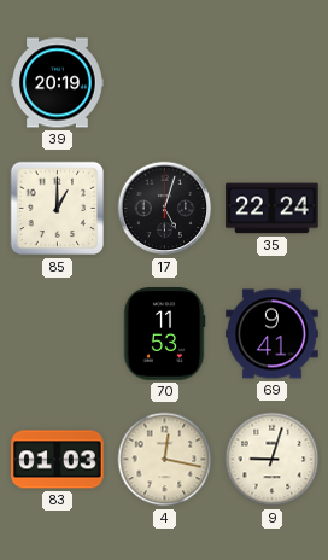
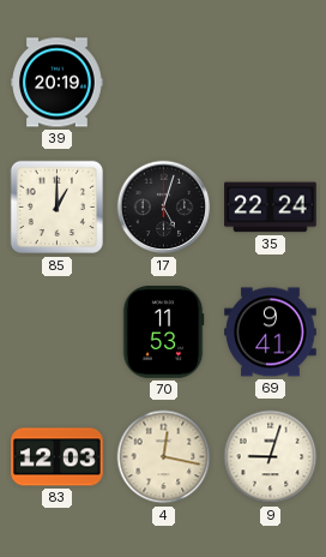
83: 01:03 -> 12:03
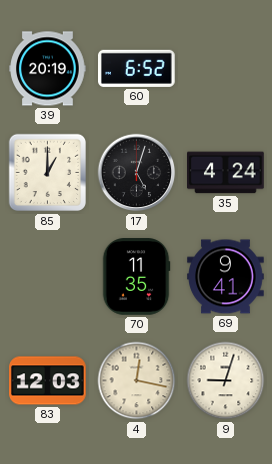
60: none -> 6:52
35: 22:24 -> 4:24
70: 11:53 -> 11:35
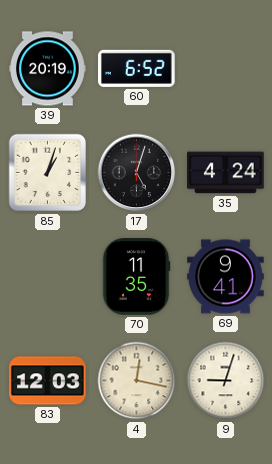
85: 1:00 -> 1:03
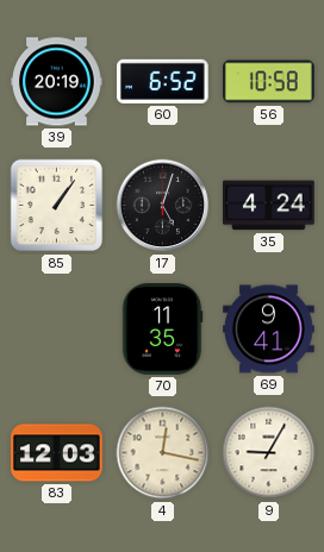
56: none -> 10:58
85: 1:03 -> 1:06
9: 9:03 -> 9:05
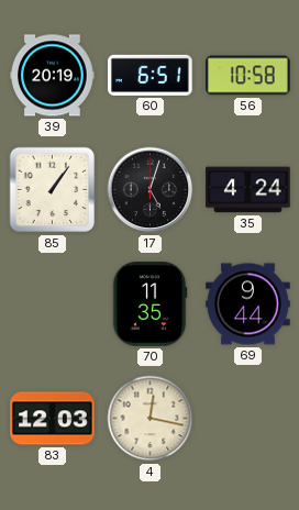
60: 6:52 -> 6:51
69: 9:41 -> 9:44
9: 9:05 -> none
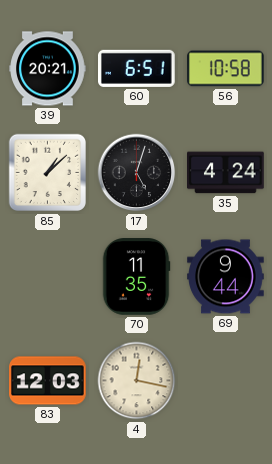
39: 20:19 -> 20:21
85: 1:06 -> 1:08
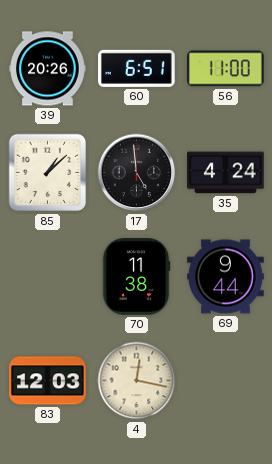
39: 20:21 -> 20:26
56: 10:58 -> 11:00
17: 5:03 -> 4:59
70: 11:35 -> 11:38
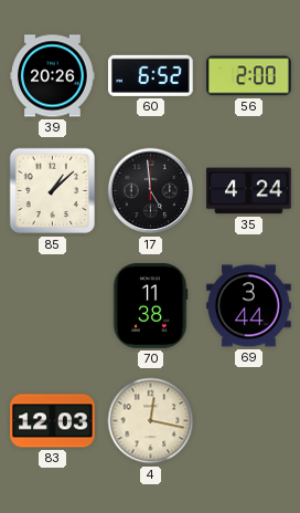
60: 6:51 -> 6:52
56: 11:00 -> 2:00
69: 9:44 -> 3:44
